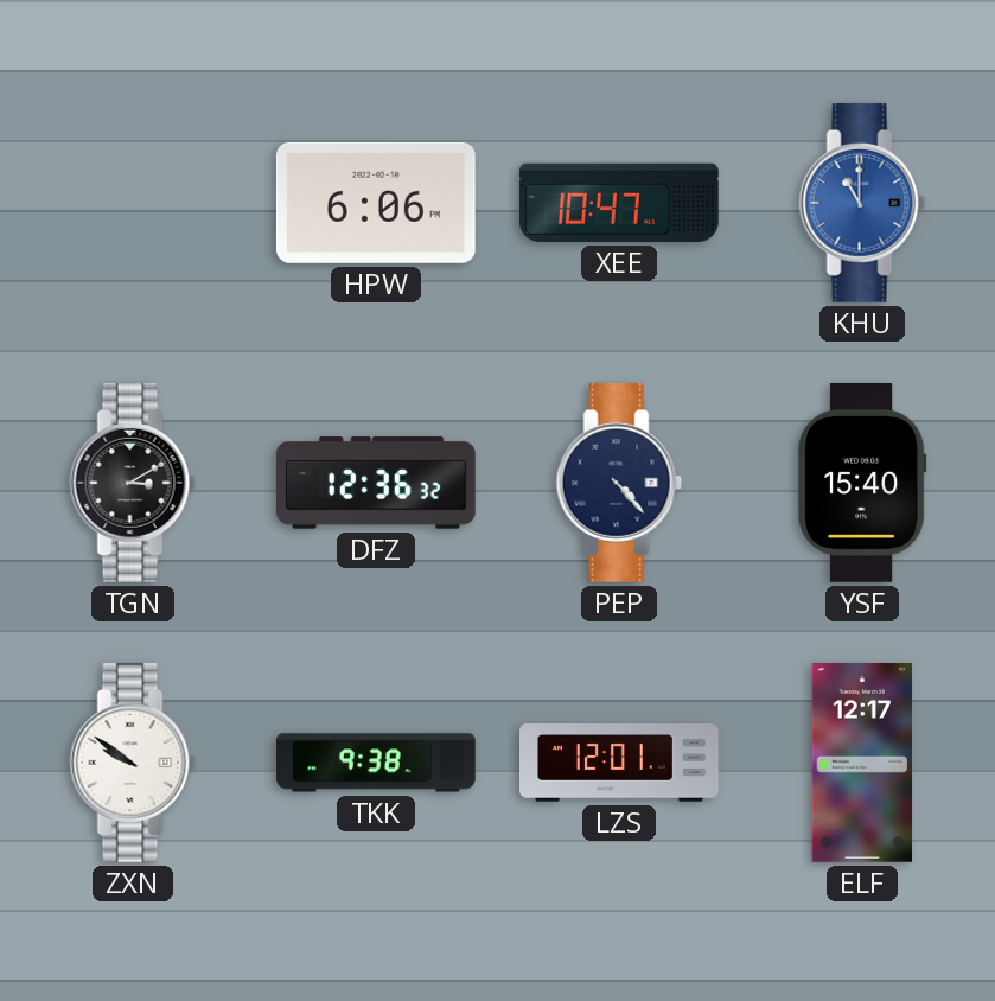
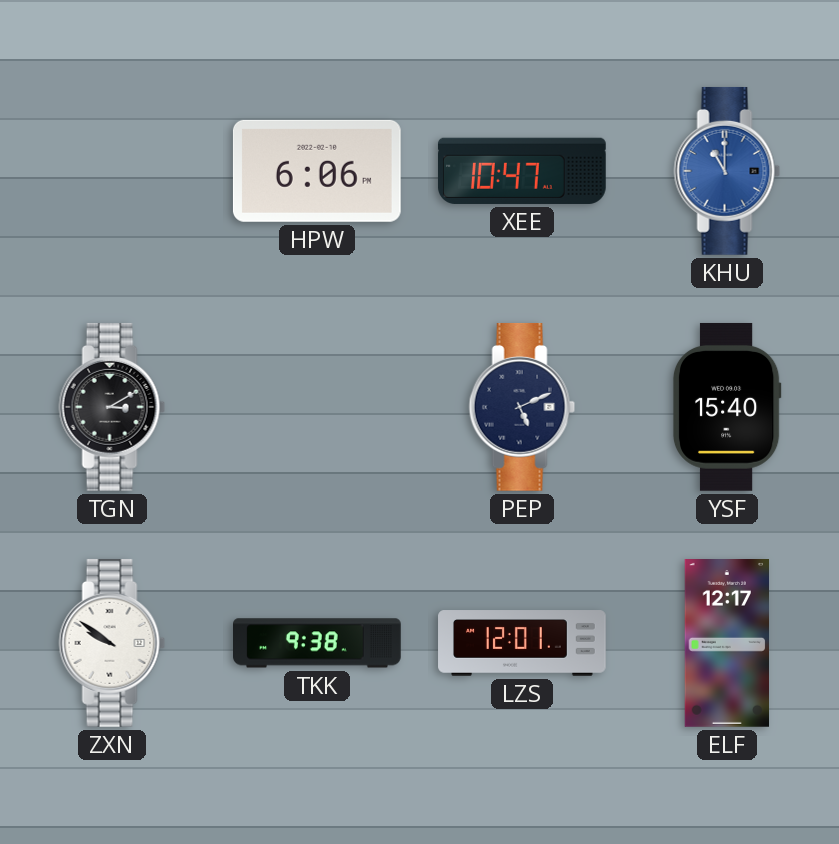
DFZ: 12:36 -> none
PEP: 4:23 -> 5:11
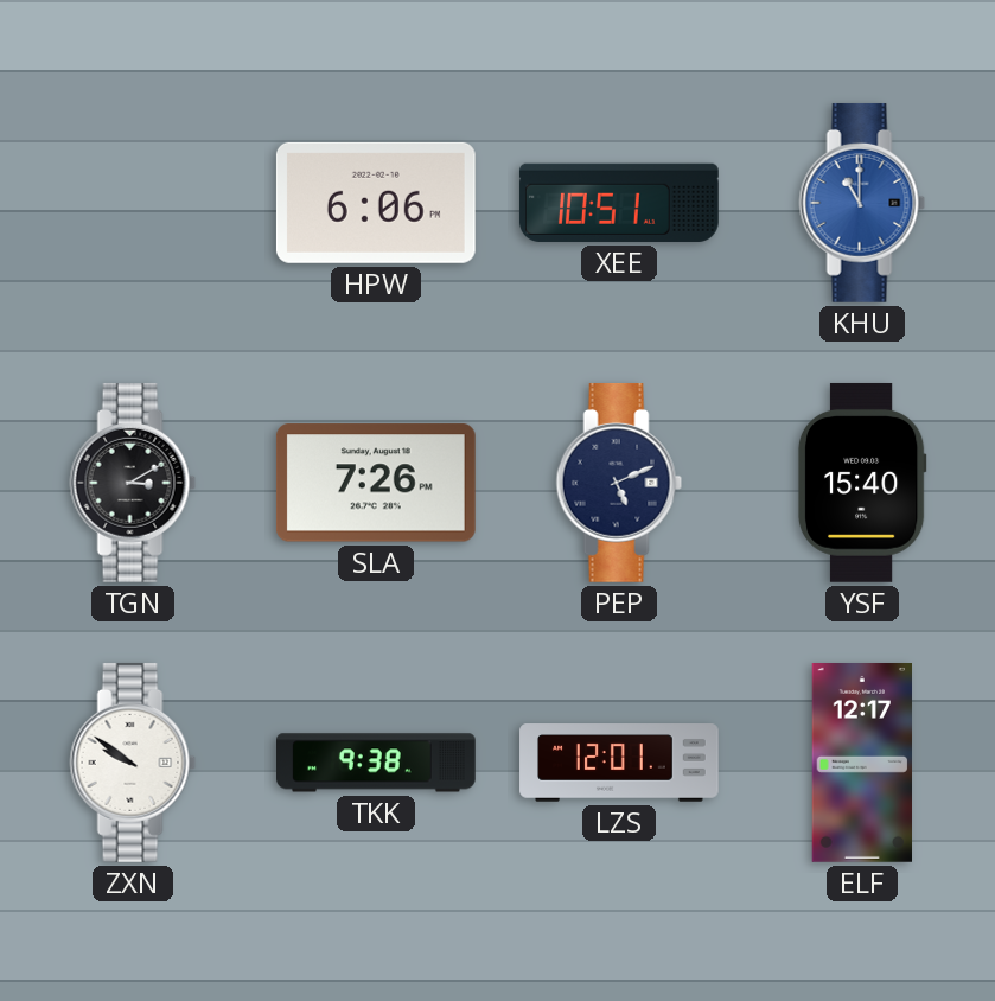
XEE: 10:47 -> 10:51
SLA: none -> 7:26
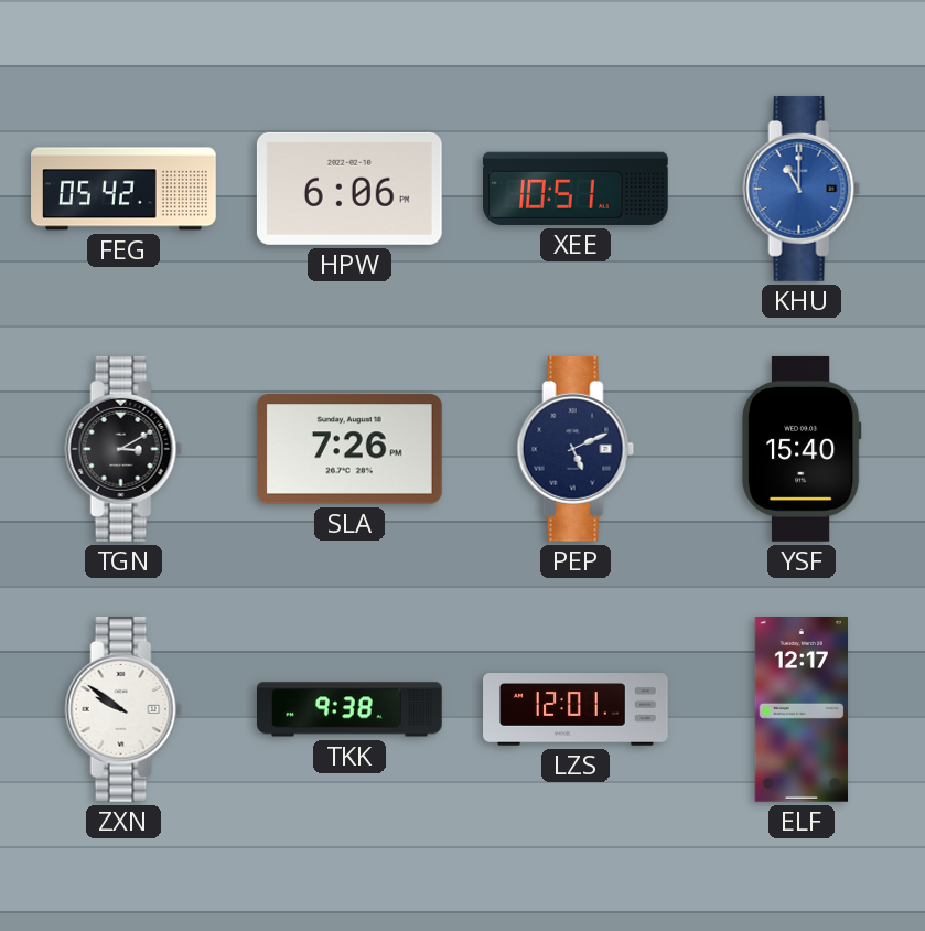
FEG: none -> 05:42
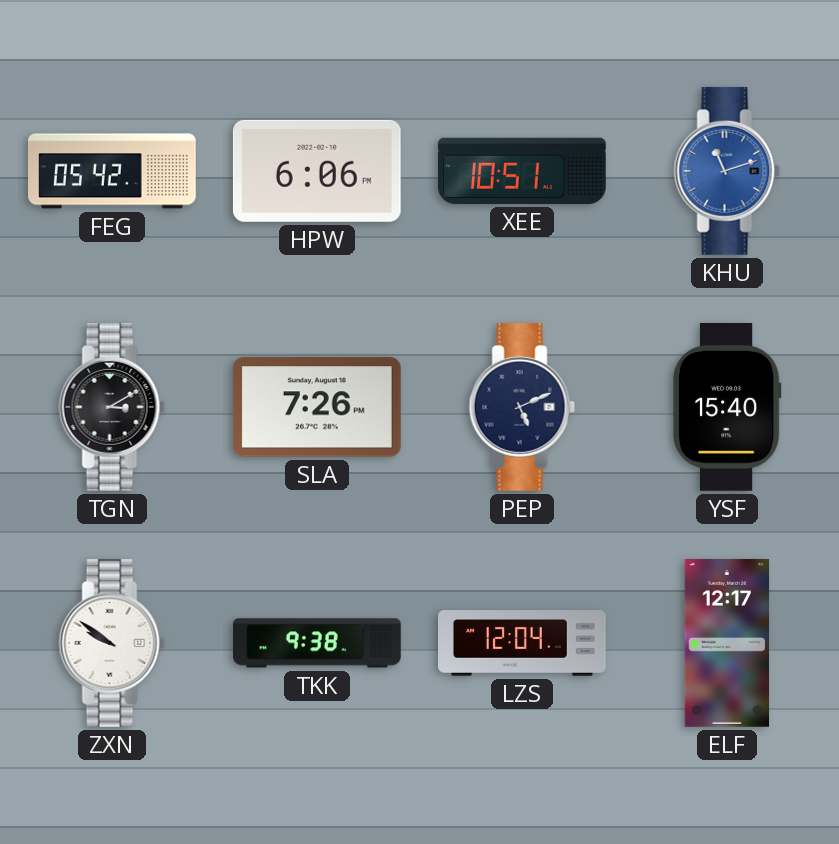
KHU: 11:00 -> 11:12
LZS: 12:01 -> 12:04
